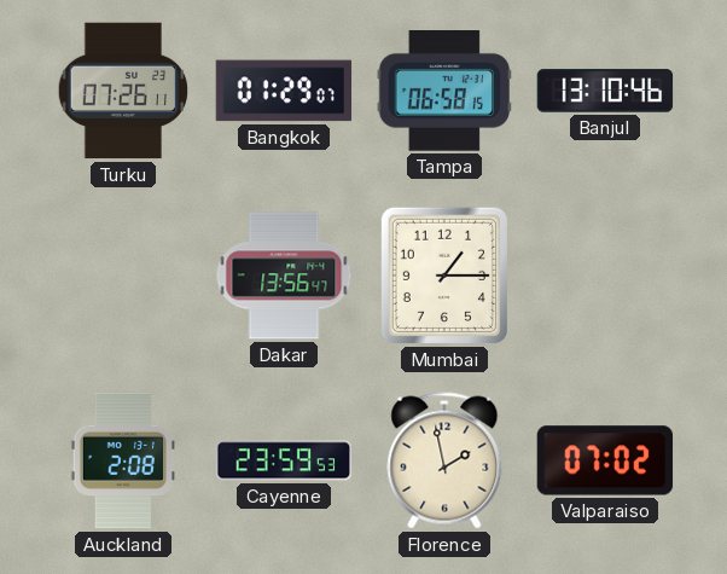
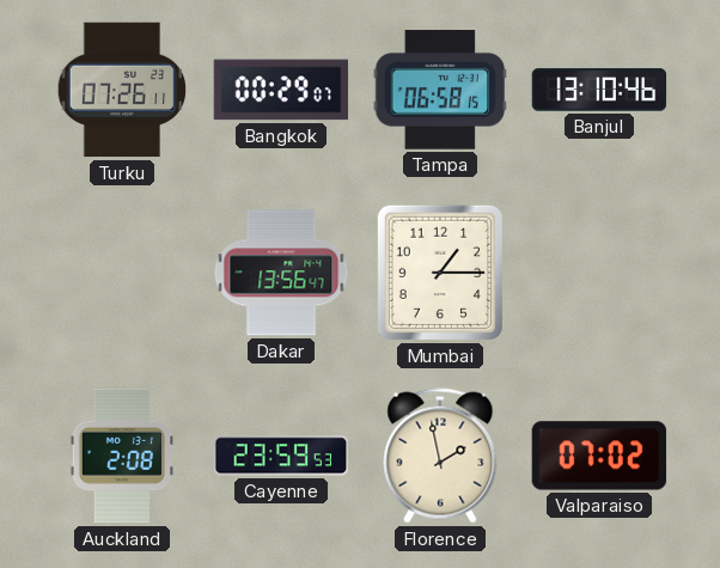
Bangkok: 01:29 -> 00:29
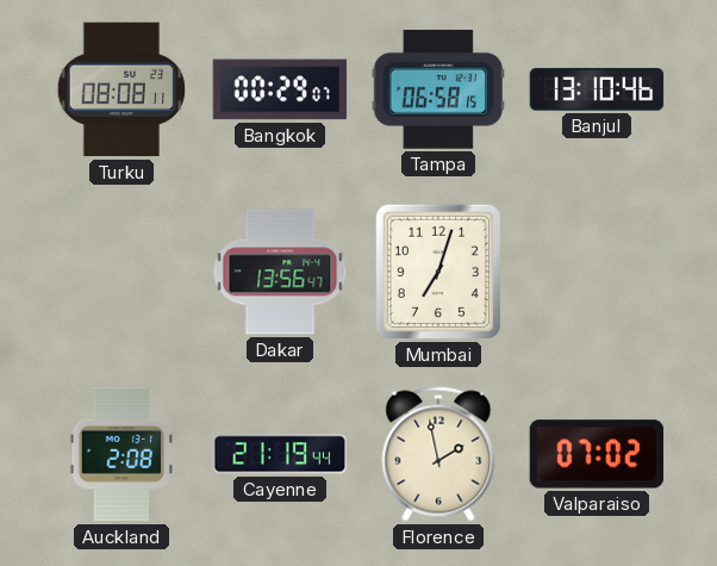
Turku: 07:26 -> 08:08
Mumbai: 1:15 -> 7:03
Cayenne: 23:59 -> 21:19
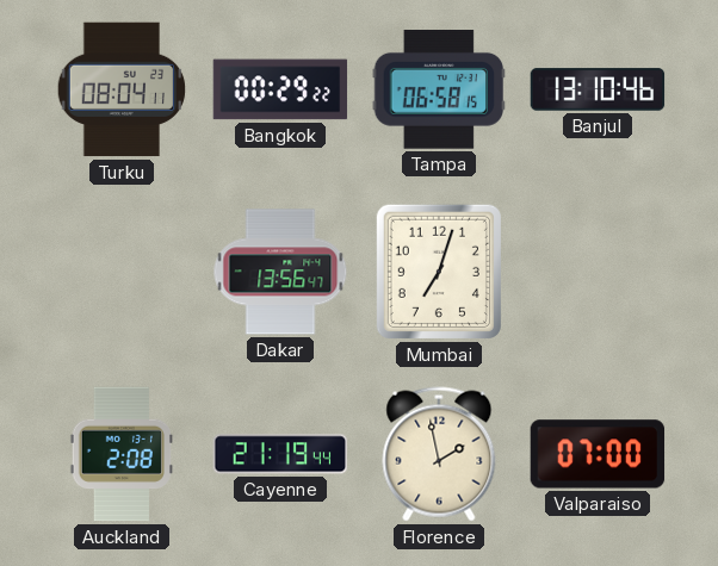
Turku: 08:08 -> 08:04
Bangkok: 00:29:07 -> 00:29:22
Valparaiso: 07:02 -> 07:00
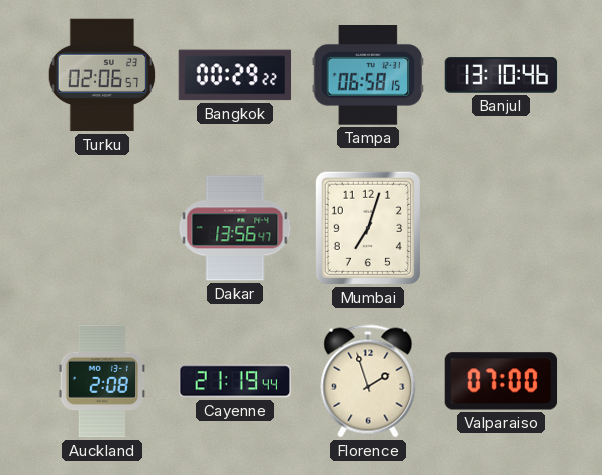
Turku: 08:04 -> 02:06
Florence: 1:58 -> 1:57
